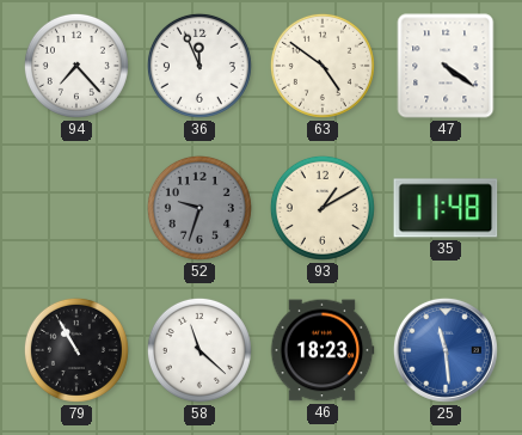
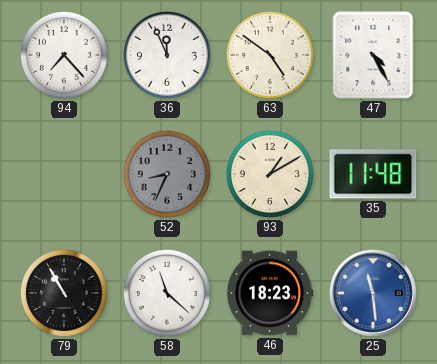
47: 4:21 -> 4:25
52: 9:33 -> 8:34
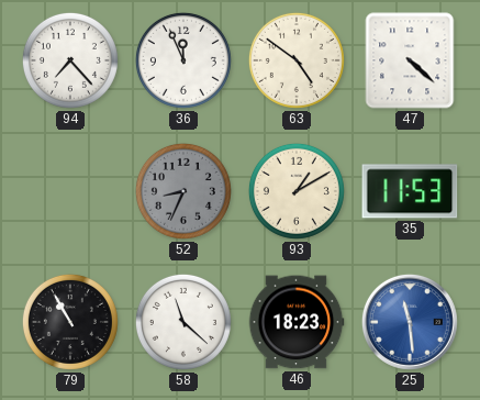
47: 4:25 -> 4:22
35: 11:48 -> 11:53
